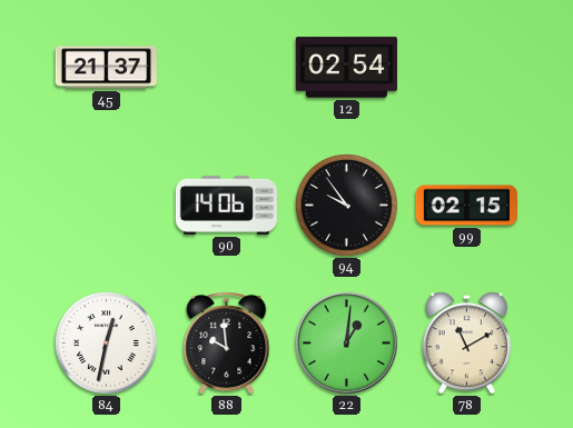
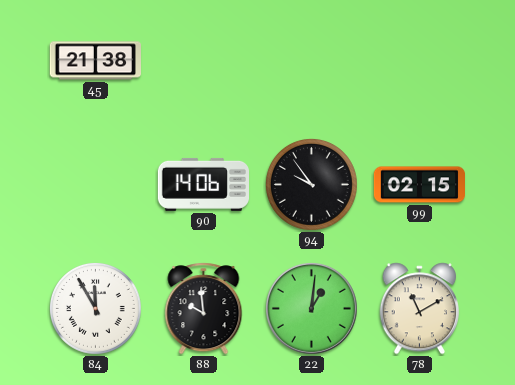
45: 21:37 -> 21:38
12: 02:54 -> none
84: 12:32 -> 11:55
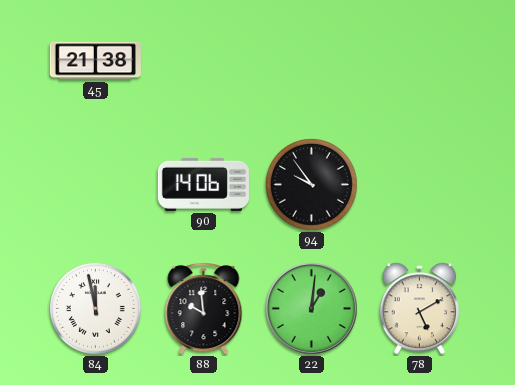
99: 02:15 -> none
84: 11:55 -> 11:58
78: 11:10 -> 5:10
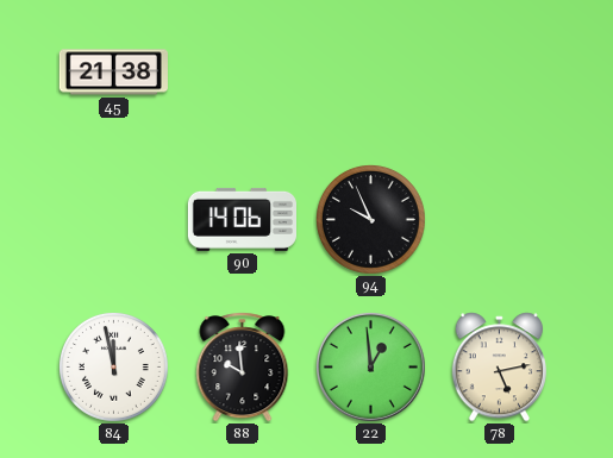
94: 9:54 -> 9:56
22: 1:01 -> 12:59
78: 5:10 -> 5:13
